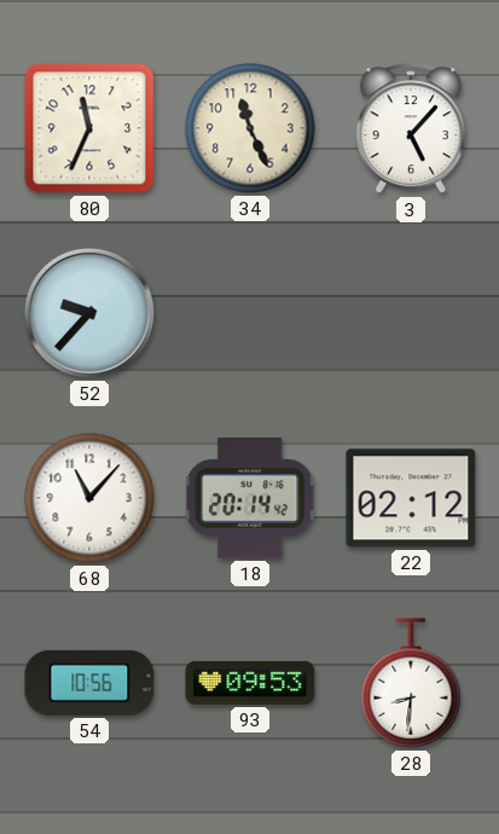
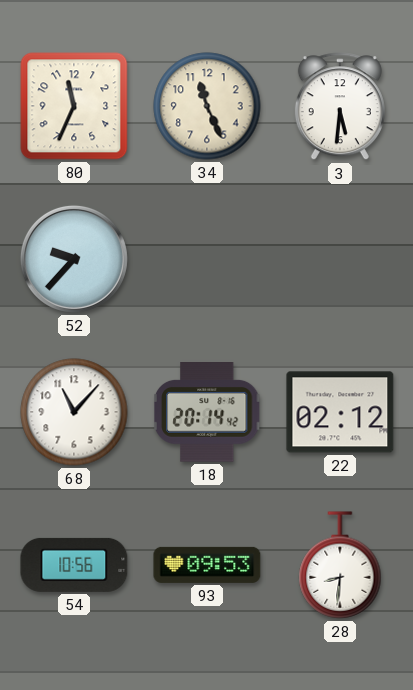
3: 5:07 -> 5:31
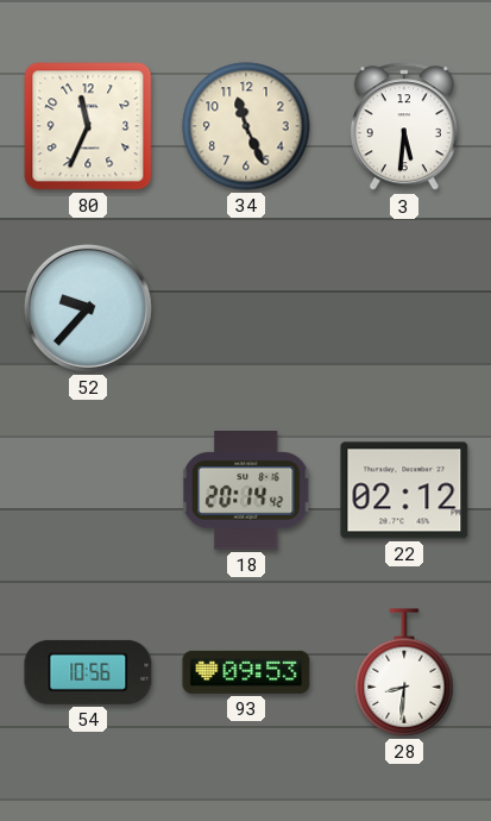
68: 11:07 -> none
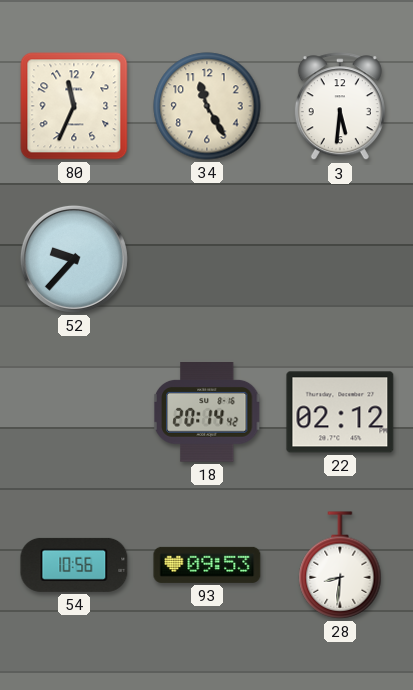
34: 11:26 -> 11:25
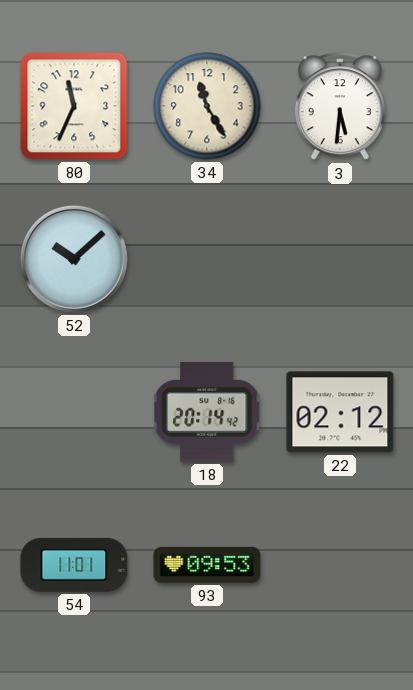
52: 9:37 -> 10:08
54: 10:56 -> 11:01
28: 8:31 -> none
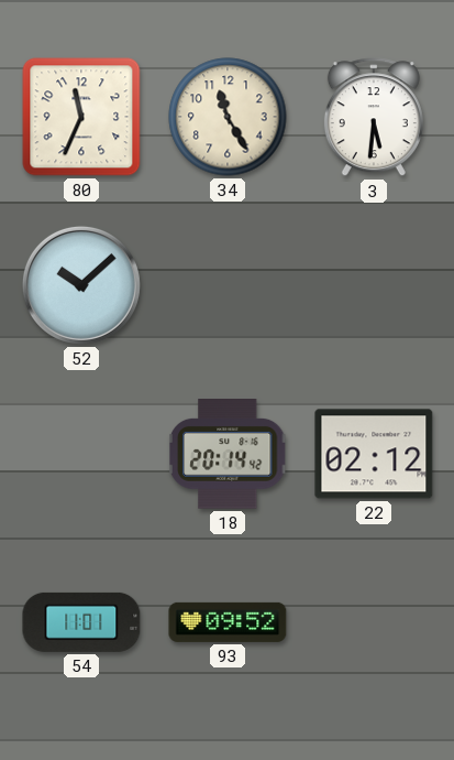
93: 09:53 -> 09:52
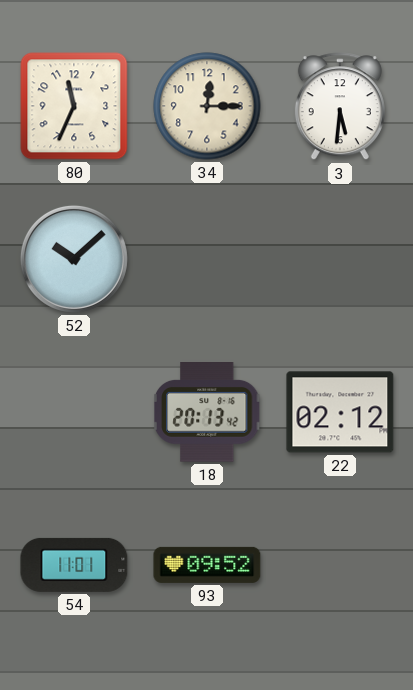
34: 11:25 -> 12:15
18: 20:14 -> 20:13
